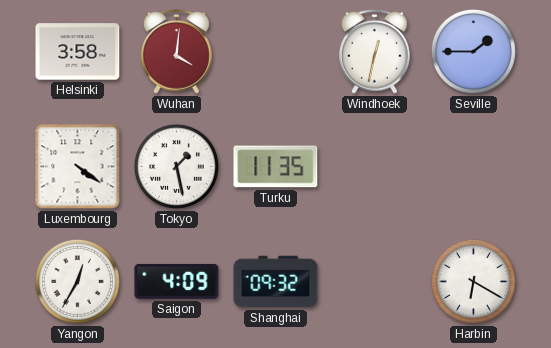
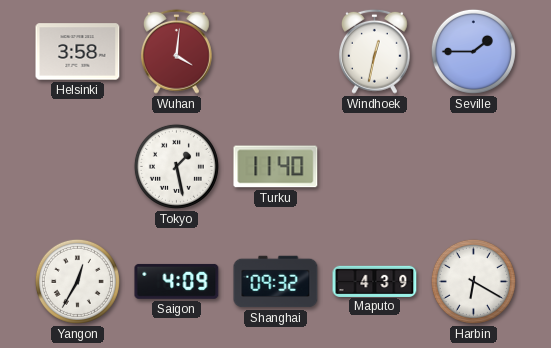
Luxembourg: 4:21 -> none
Turku: 11:35 -> 11:40
Maputo: none -> 4:39
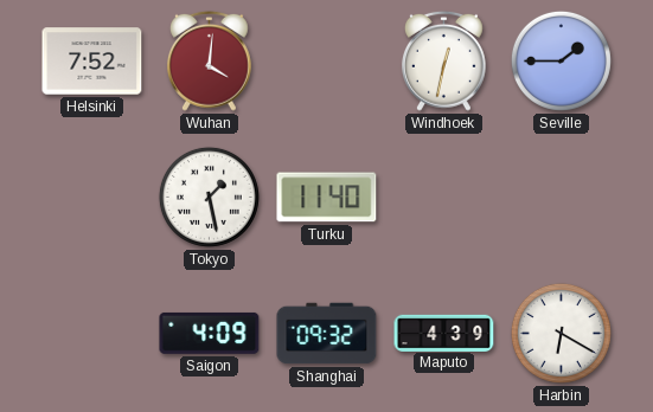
Helsinki: 3:58 -> 7:52
Yangon: 12:35 -> none
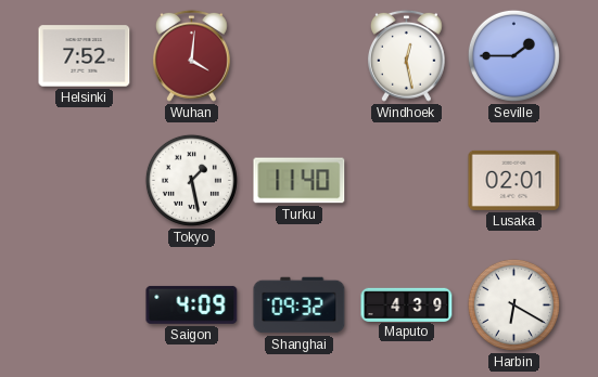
Windhoek: 12:32 -> 12:28
Lusaka: none -> 02:01
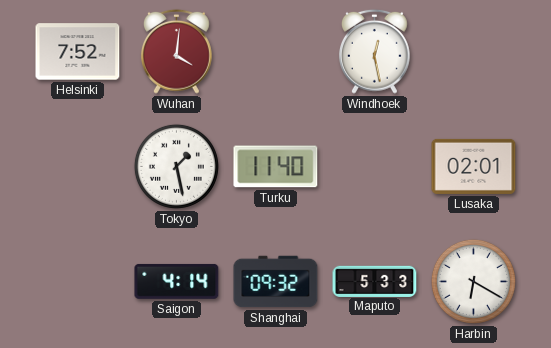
Seville: 1:45 -> none
Saigon: 4:09 -> 4:14
Maputo: 4:39 -> 5:33
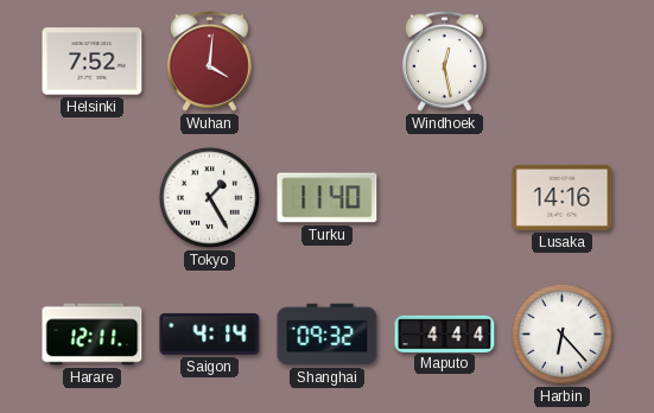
Tokyo: 1:28 -> 1:25
Lusaka: 02:01 -> 14:16
Harare: none -> 12:11
Maputo: 5:33 -> 4:44
Harbin: 6:20 -> 6:23
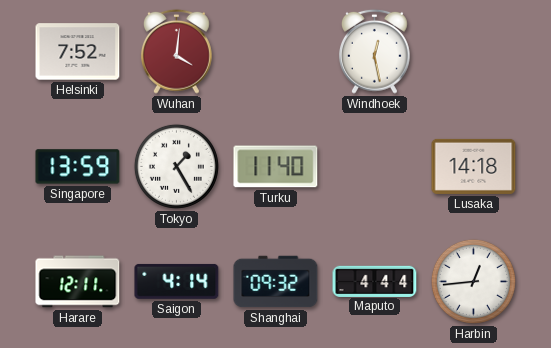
Singapore: none -> 13:59
Lusaka: 14:16 -> 14:18
Harbin: 6:23 -> 12:44
